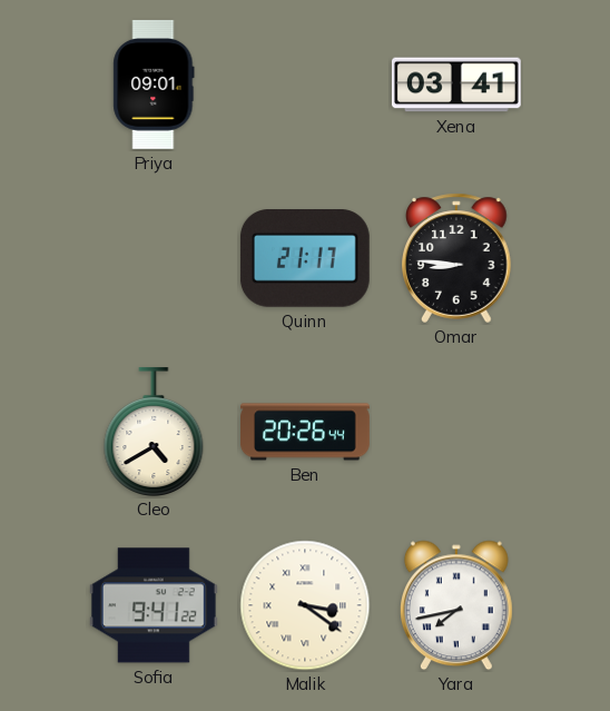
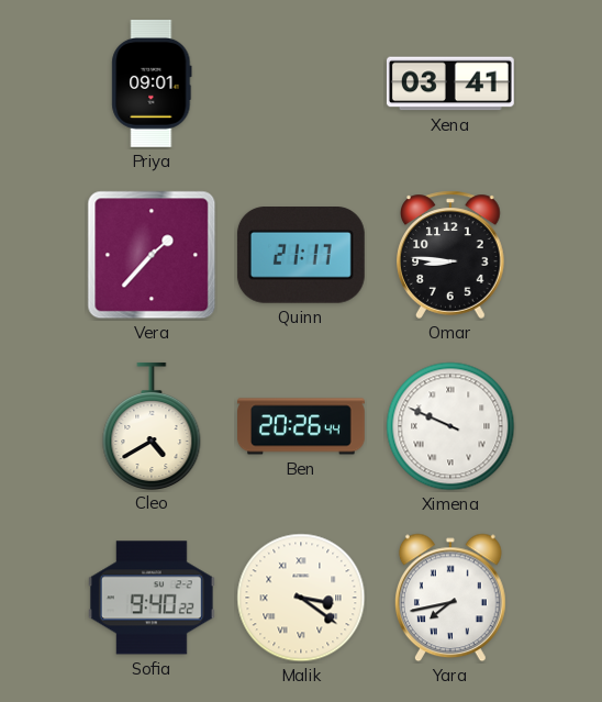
Vera: none -> 1:37
Ximena: none -> 9:49
Sofia: 9:41 -> 9:40
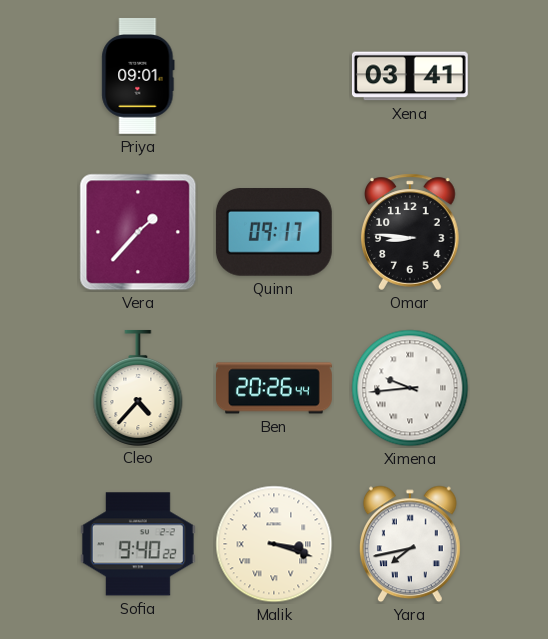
Quinn: 21:17 -> 09:17
Cleo: 4:40 -> 4:37
Ximena: 9:49 -> 9:44
Malik: 3:21 -> 3:18
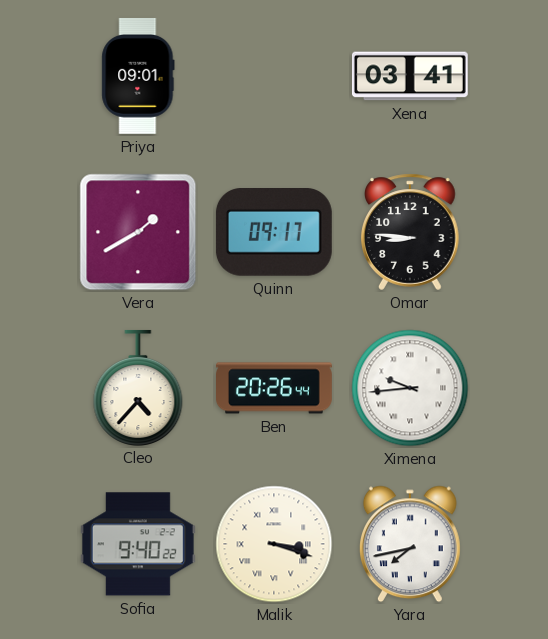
Vera: 1:37 -> 1:40
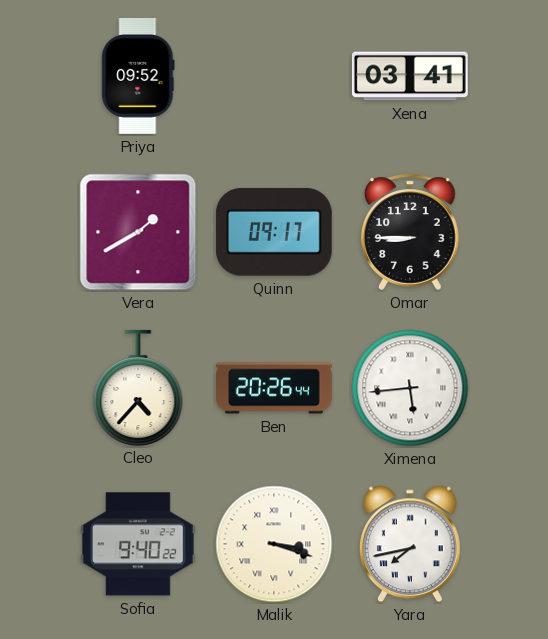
Priya: 09:01 -> 09:52
Omar: 8:46 -> 8:45
Ximena: 9:44 -> 5:44
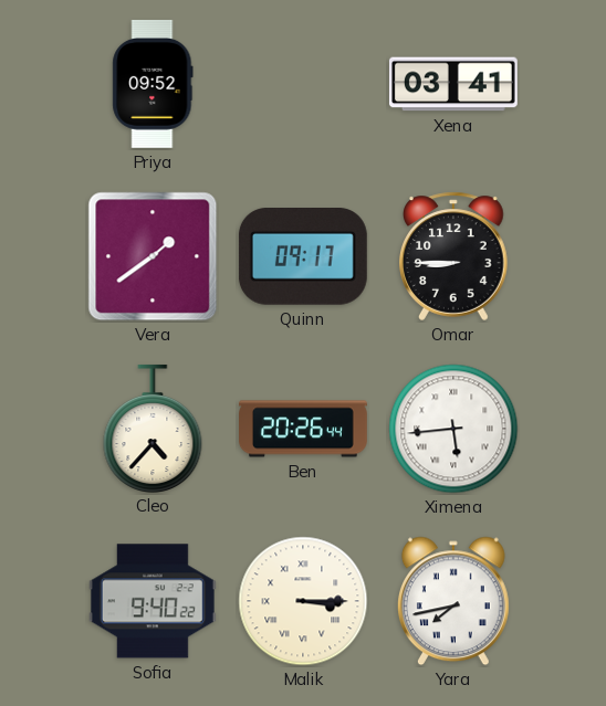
Vera: 1:40 -> 1:39
Malik: 3:18 -> 3:15
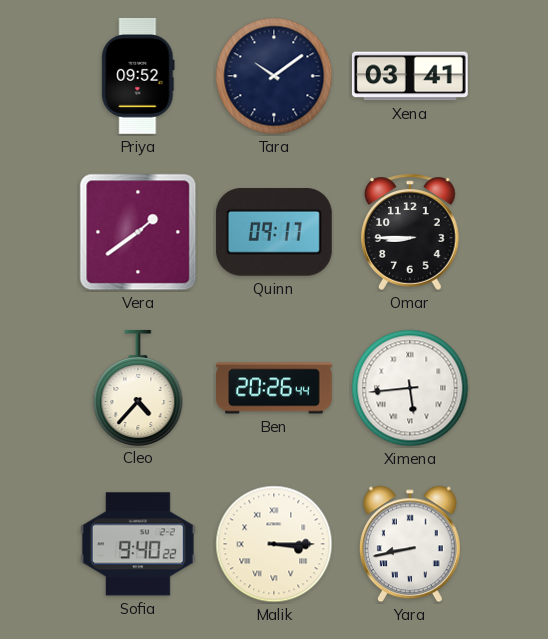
Tara: none -> 10:09
Yara: 7:43 -> 8:43
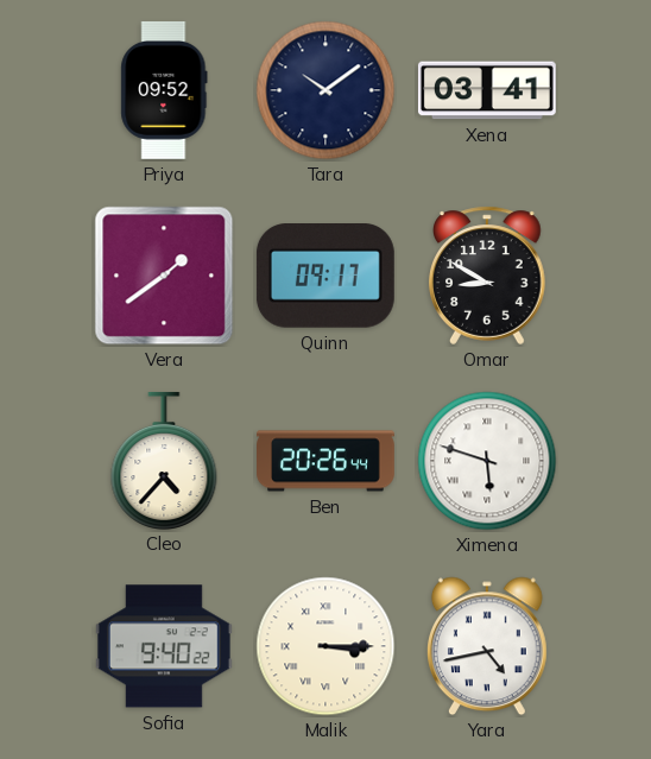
Omar: 8:45 -> 8:50
Ximena: 5:44 -> 5:48
Yara: 8:43 -> 4:43
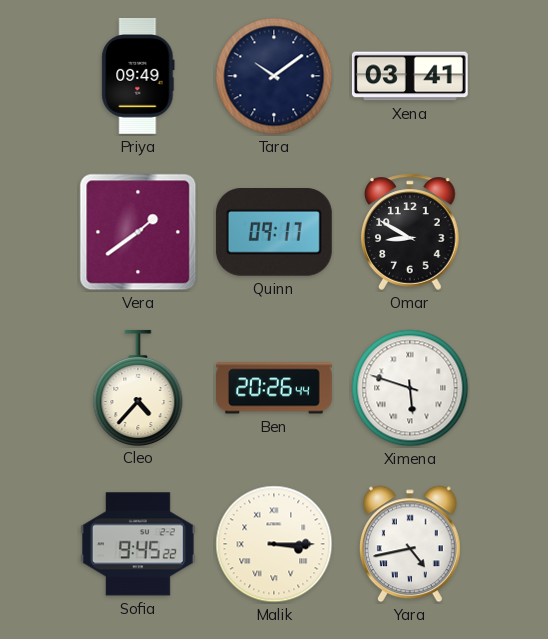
Priya: 09:52 -> 09:49
Sofia: 9:40 -> 9:45
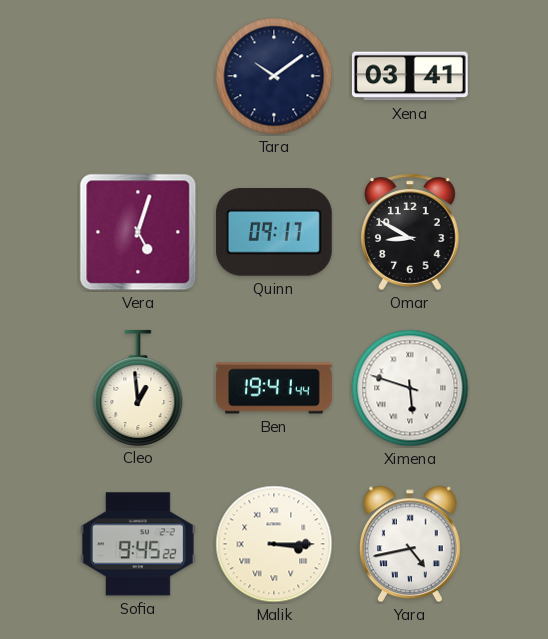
Priya: 09:49 -> none
Vera: 1:39 -> 5:03
Cleo: 4:37 -> 12:59
Ben: 20:26 -> 19:41
